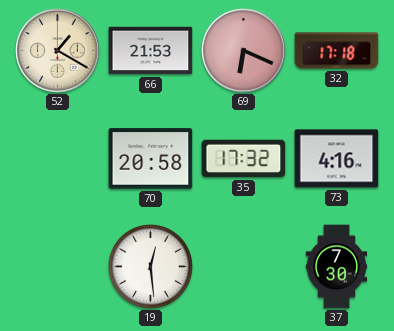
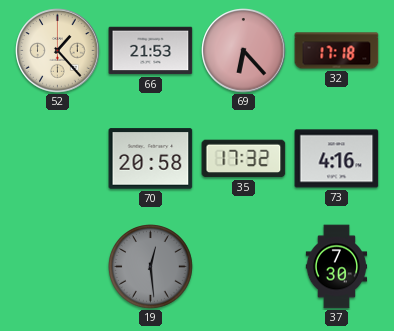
52: 1:20 -> 1:23
69: 6:19 -> 6:23
19 dial: white -> grey
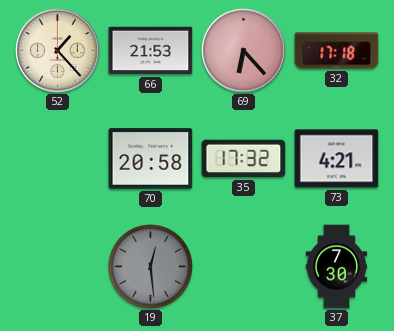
73: 4:16 -> 4:21
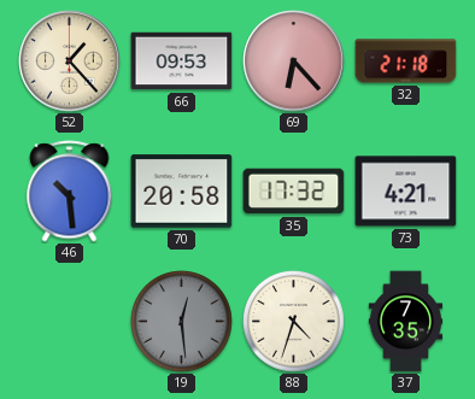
66: 21:53 -> 09:53
32: 17:18 -> 21:18
46: none -> 10:29
88: none -> 4:33
37: 7:30 -> 7:35
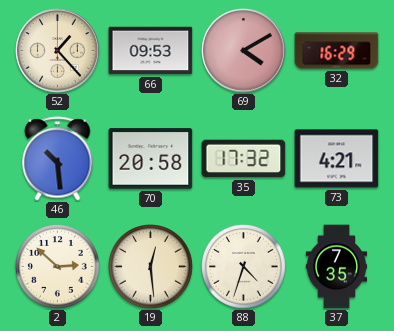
69: 6:23 -> 4:10
32: 21:18 -> 16:29
2: none -> 2:52
19 dial: grey -> cream
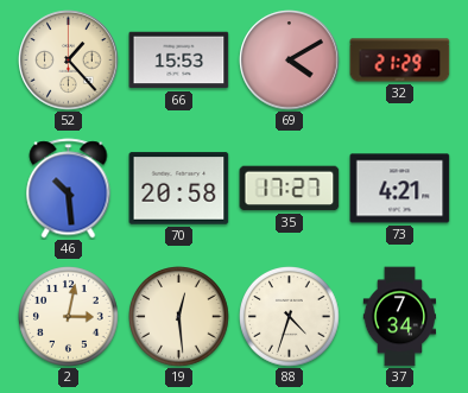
66: 09:53 -> 15:53
32: 16:29 -> 21:29
35: 17:32 -> 17:27
2: 2:52 -> 3:02
37: 7:35 -> 7:34
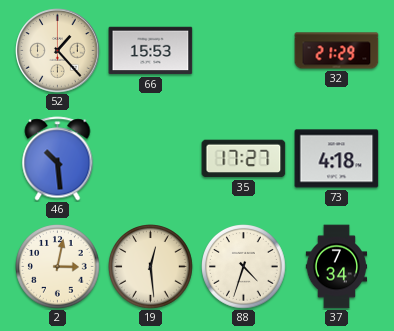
69: 4:10 -> none
70: 20:58 -> none
73: 4:21 -> 4:18
